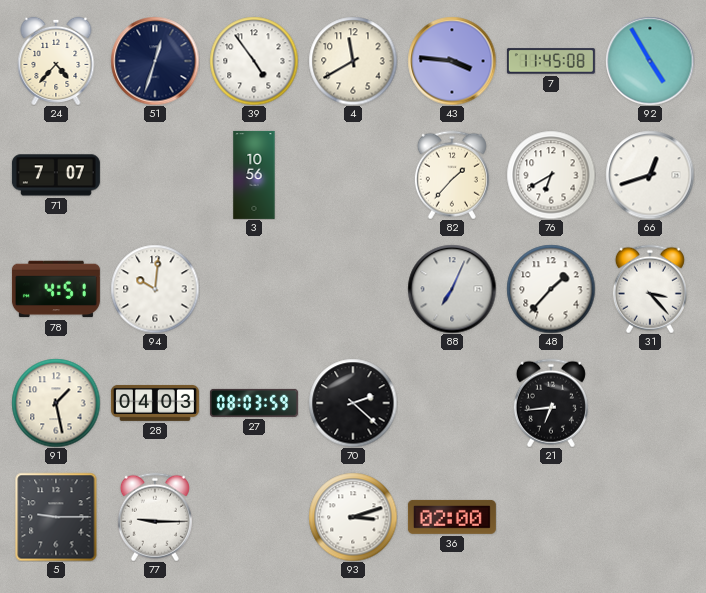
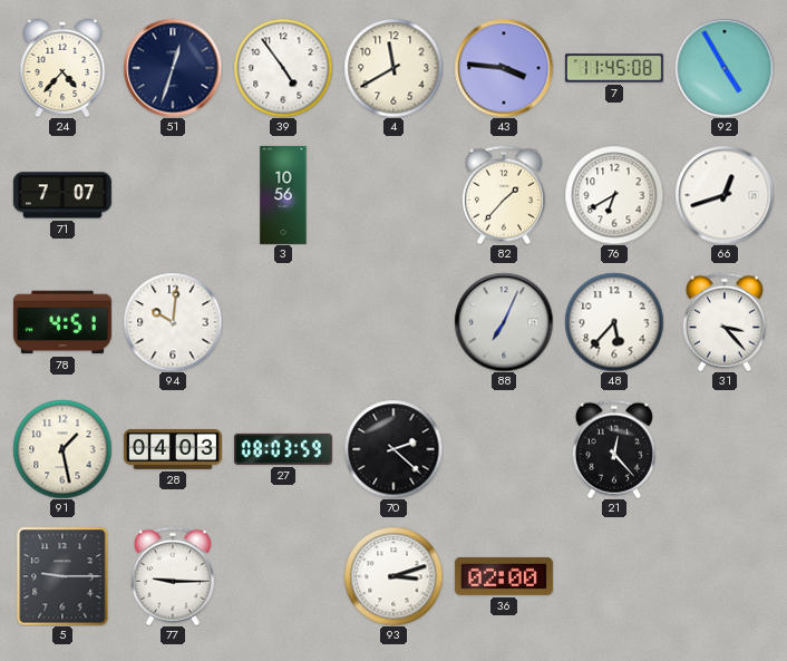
48: 1:37 -> 5:37
21: 6:44 -> 12:23
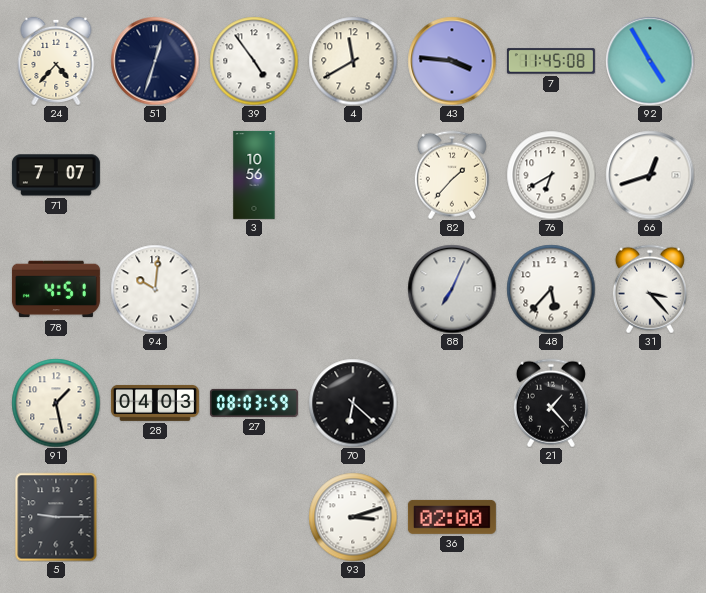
70: 2:22 -> 6:22
21: 12:23 -> 1:23
77: 9:15 -> none
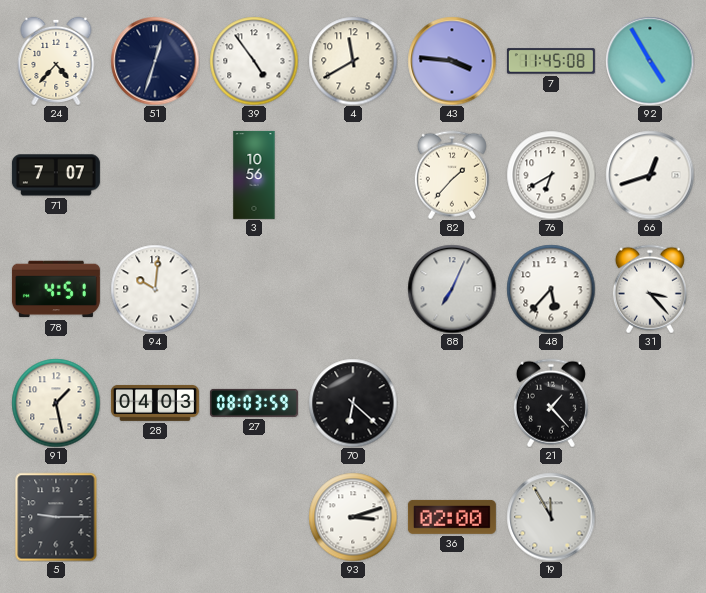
19: none -> 11:55
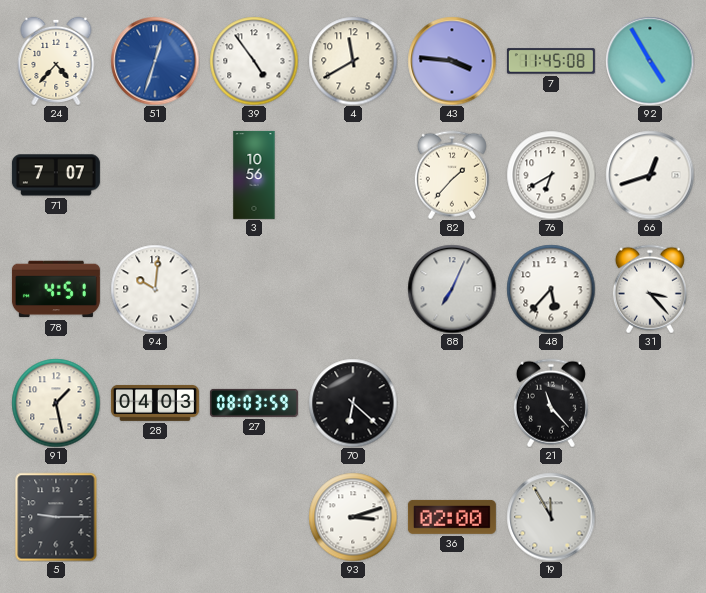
51 dial: navy -> blue
21: 1:23 -> 11:23
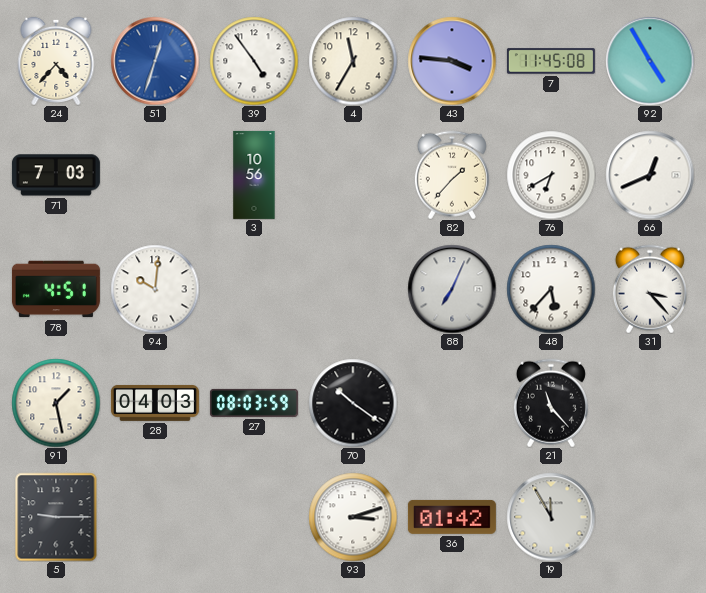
4: 11:40 -> 11:35
71: 7:07 -> 7:03
66: 12:42 -> 12:41
70: 6:22 -> 10:21
36: 02:00 -> 01:42
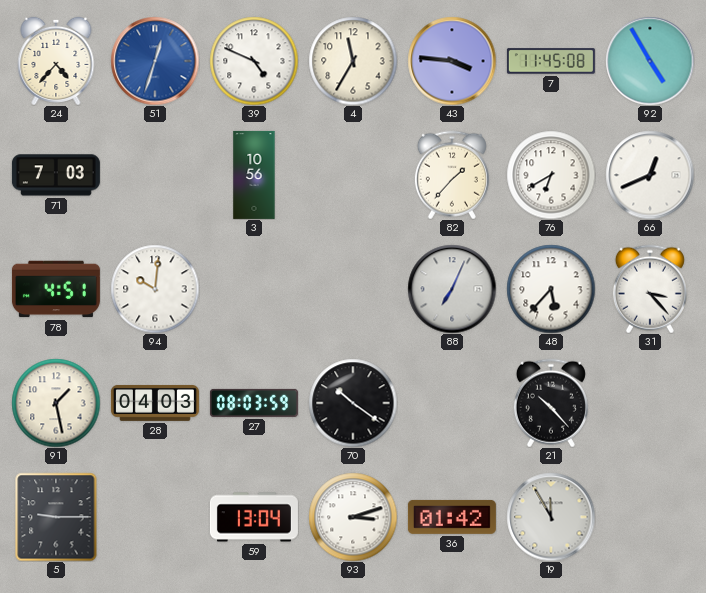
39: 4:54 -> 4:49
21: 11:23 -> 10:23
59: none -> 13:04
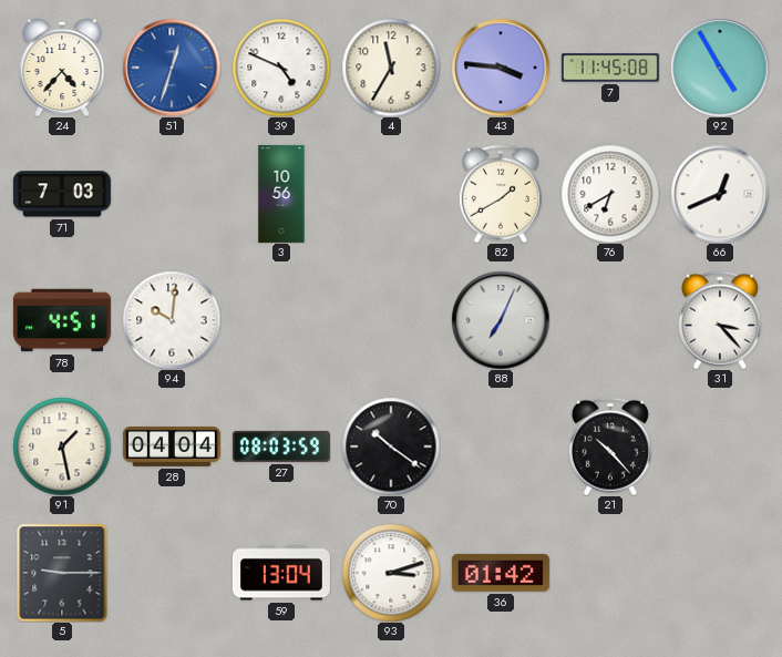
82: 1:37 -> 1:40
48: 5:37 -> none
28: 04:03 -> 04:04
19: 11:55 -> none
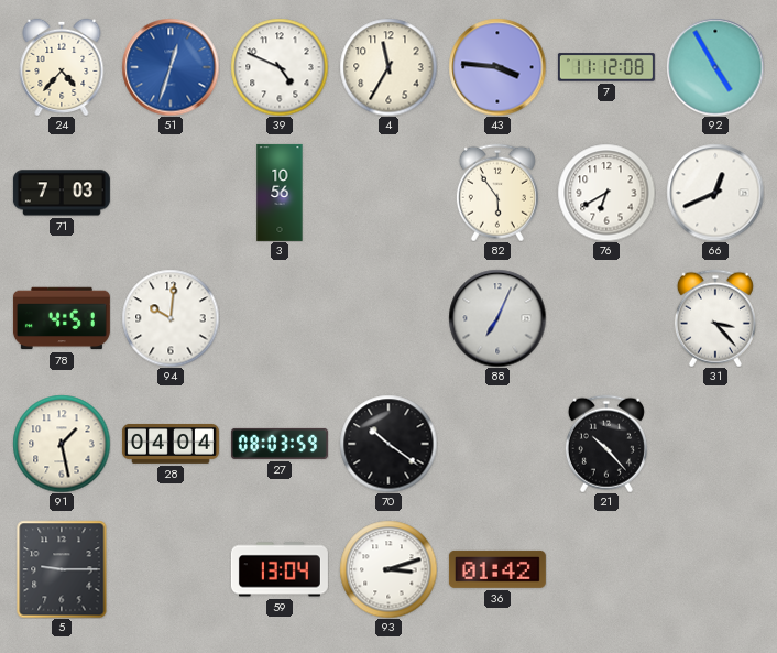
7: 11:45 -> 11:12
82: 1:40 -> 5:54
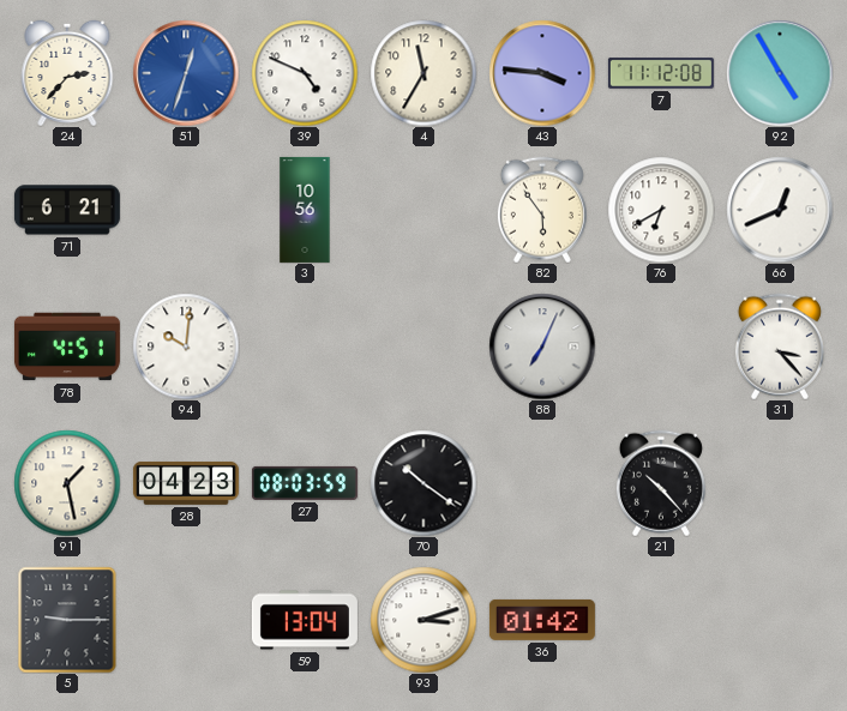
24: 4:37 -> 2:37
71: 7:03 -> 6:21
28: 04:04 -> 04:23
